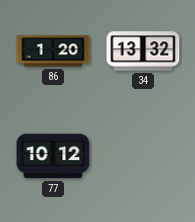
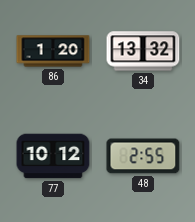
48: none -> 2:55
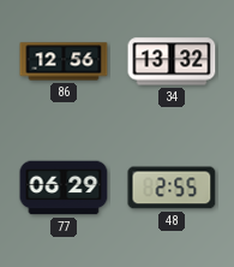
86: 1:20 -> 12:56
77: 10:12 -> 06:29
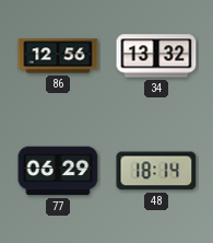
48: 2:55 -> 18:14
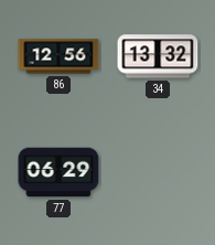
48: 18:14 -> none
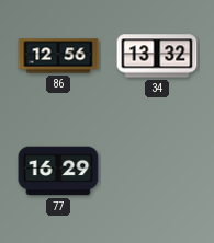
77: 06:29 -> 16:29
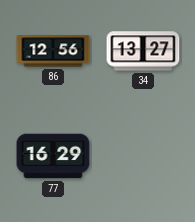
34: 13:32 -> 13:27
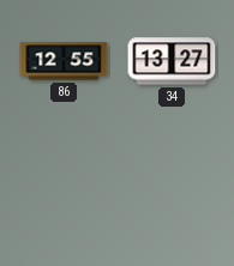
86: 12:56 -> 12:55
77: 16:29 -> none
